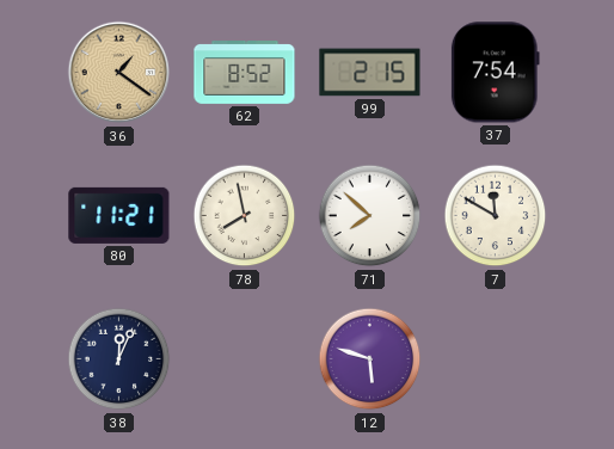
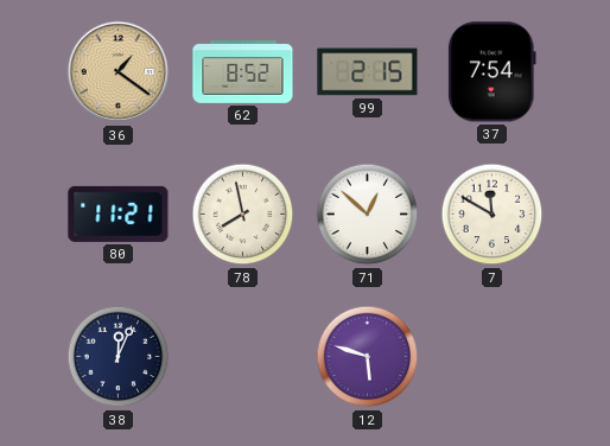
71: 7:52 -> 12:52
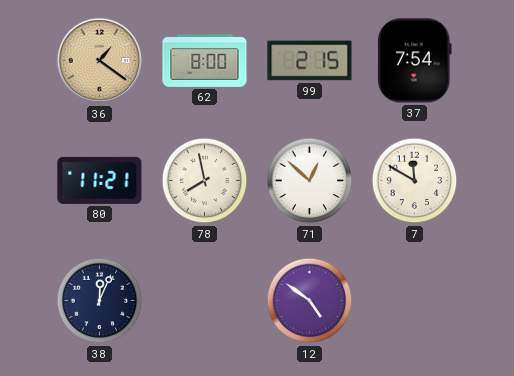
62: 8:52 -> 8:00
12: 5:48 -> 4:51
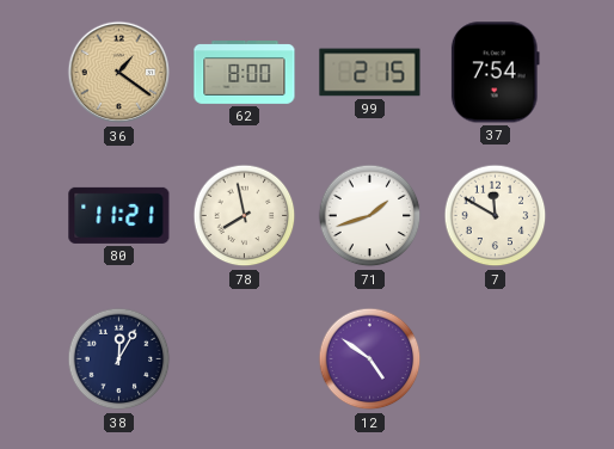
71: 12:52 -> 1:42
38: 12:04 -> 12:05
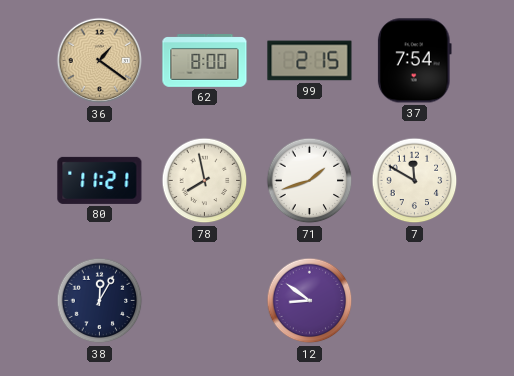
12: 4:51 -> 8:51
